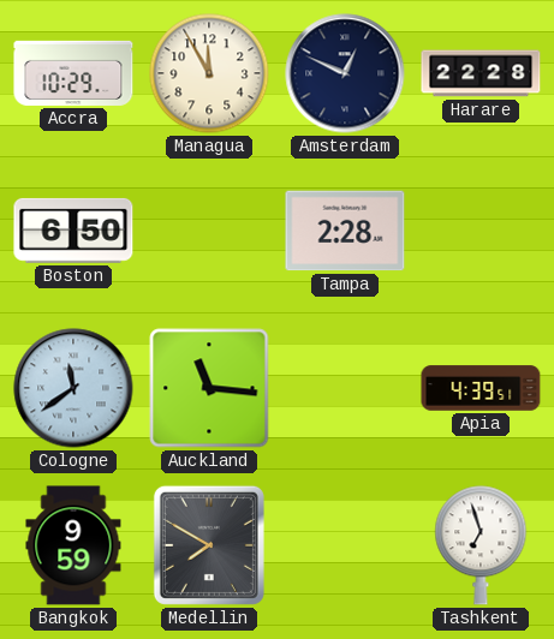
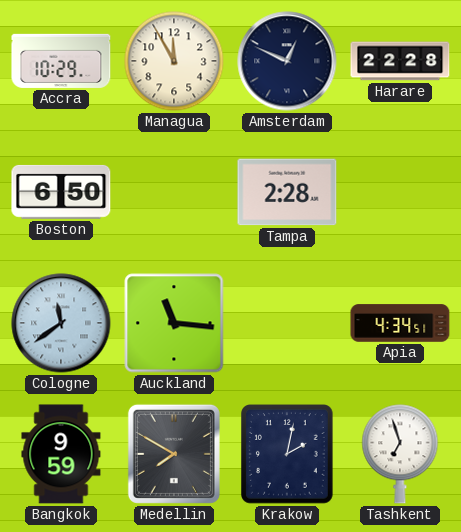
Apia: 4:39 -> 4:34
Krakow: none -> 2:02
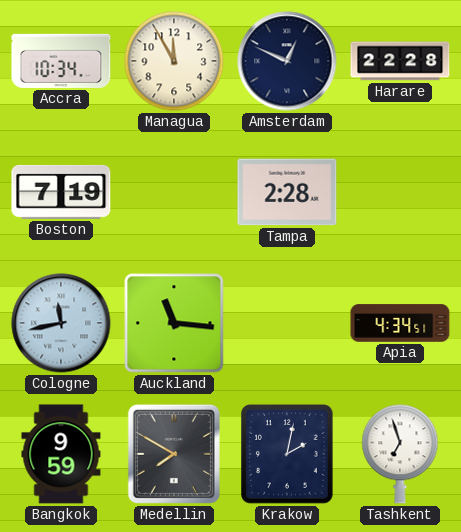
Accra: 10:29 -> 10:34
Boston: 6:50 -> 7:19
Cologne: 11:39 -> 11:43
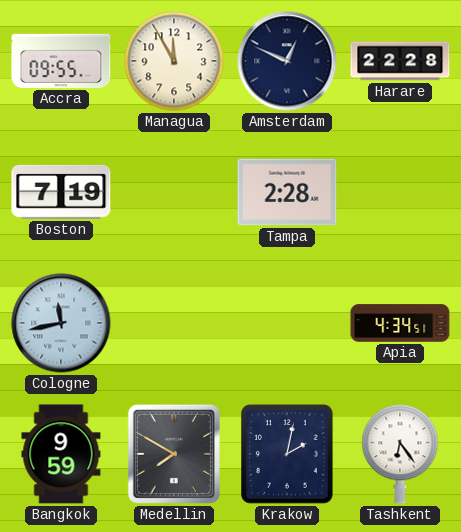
Accra: 10:34 -> 09:55
Auckland: 11:16 -> none
Tashkent: 6:57 -> 6:24
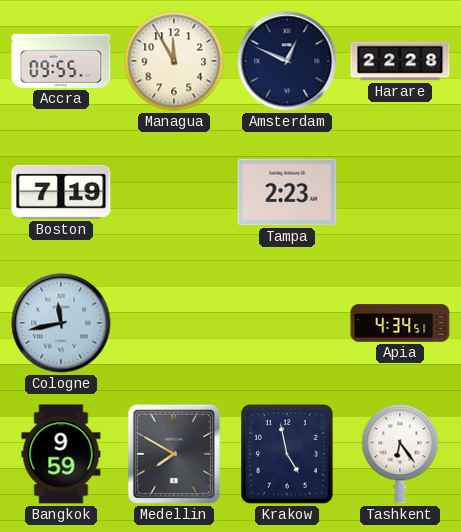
Tampa: 2:28 -> 2:23
Krakow: 2:02 -> 4:58
